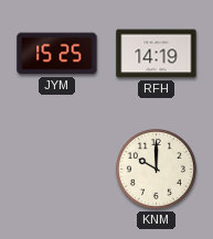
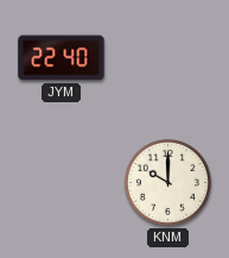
JYM: 15:25 -> 22:40
RFH: 14:19 -> none
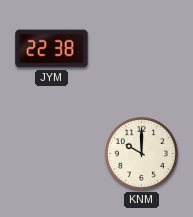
JYM: 22:40 -> 22:38
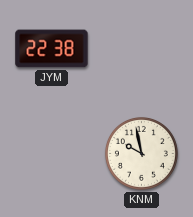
KNM: 10:00 -> 9:58
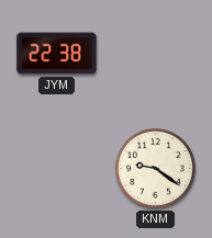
KNM: 9:58 -> 9:21
